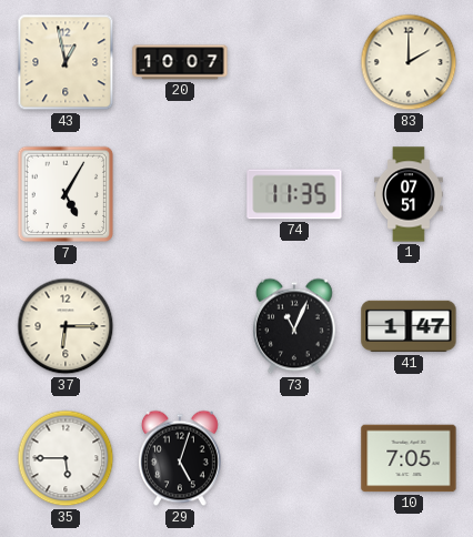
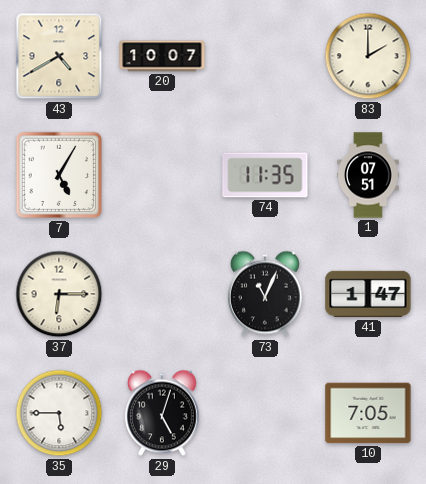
43: 12:58 -> 4:40
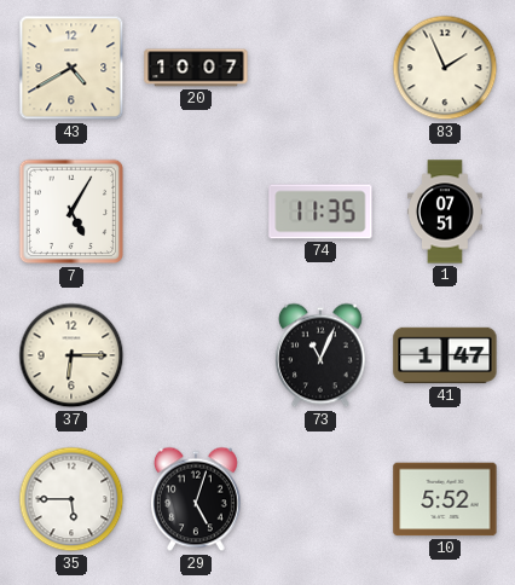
83: 2:00 -> 1:56
10: 7:05 -> 5:52
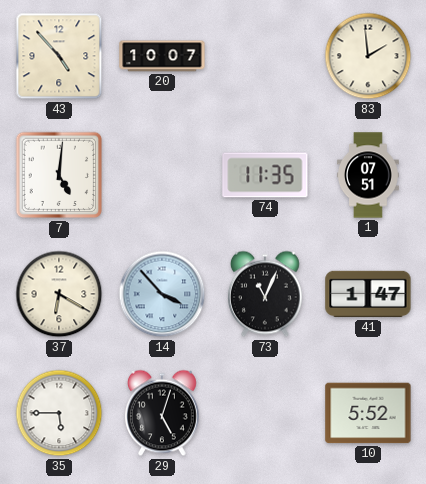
43: 4:40 -> 4:53
83: 1:56 -> 1:59
7: 5:05 -> 5:01
37: 6:15 -> 6:20
14: none -> 3:53
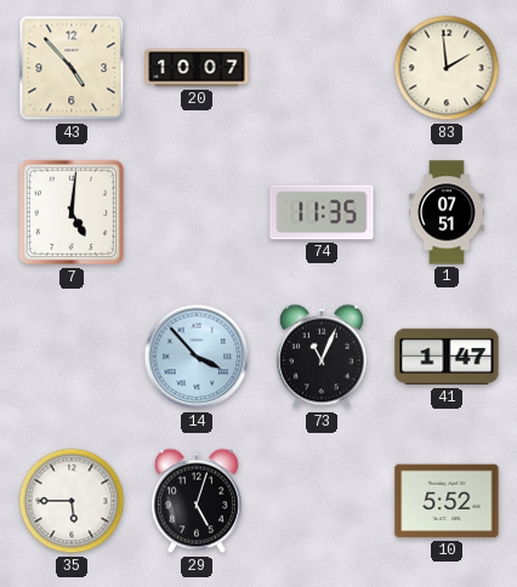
37: 6:20 -> none
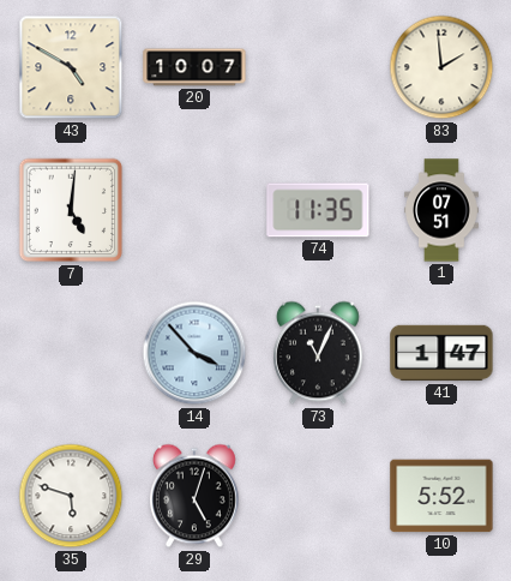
43: 4:53 -> 4:50
35: 5:45 -> 5:48
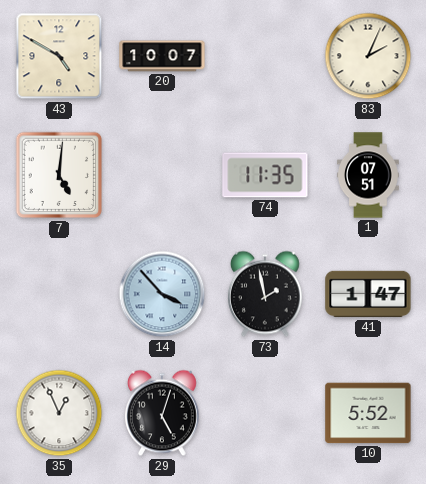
83: 1:59 -> 2:04
73: 11:04 -> 1:58
35: 5:48 -> 12:56
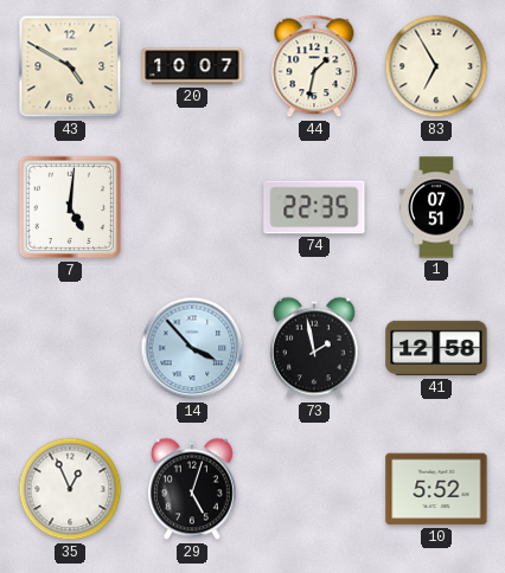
44: none -> 1:32
83: 2:04 -> 6:55
74: 11:35 -> 22:35
41: 1:47 -> 12:58
